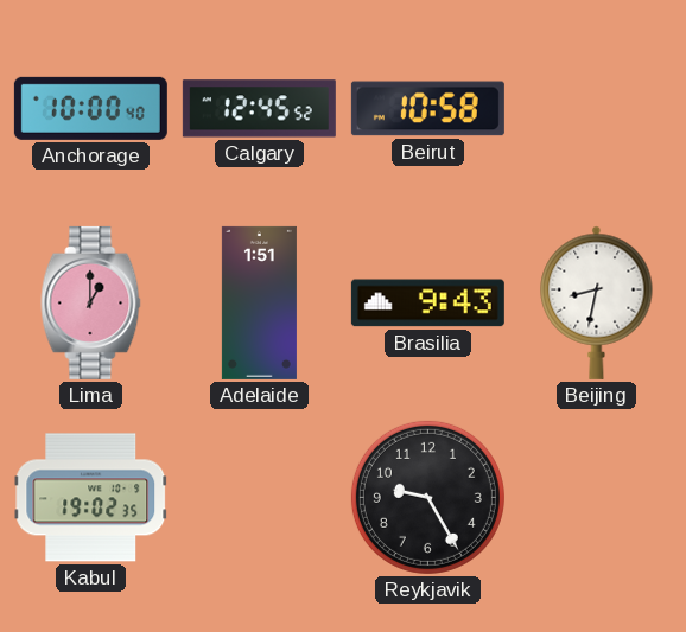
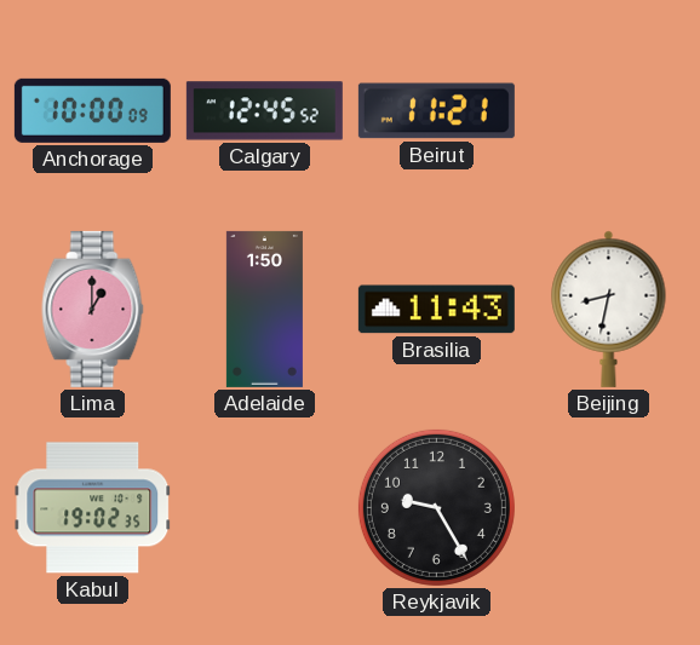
Anchorage: 10:00:40 -> 10:00:09
Beirut: 10:58 -> 11:21
Adelaide: 1:51 -> 1:50
Brasilia: 9:43 -> 11:43
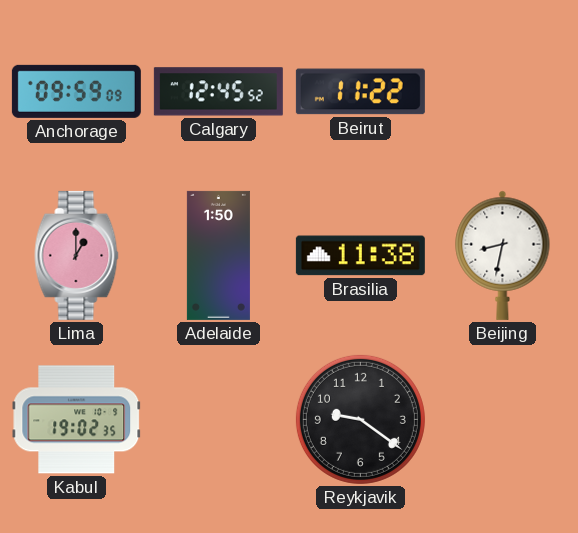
Anchorage: 10:00 -> 09:59
Beirut: 11:21 -> 11:22
Brasilia: 11:43 -> 11:38
Reykjavik: 9:25 -> 9:21
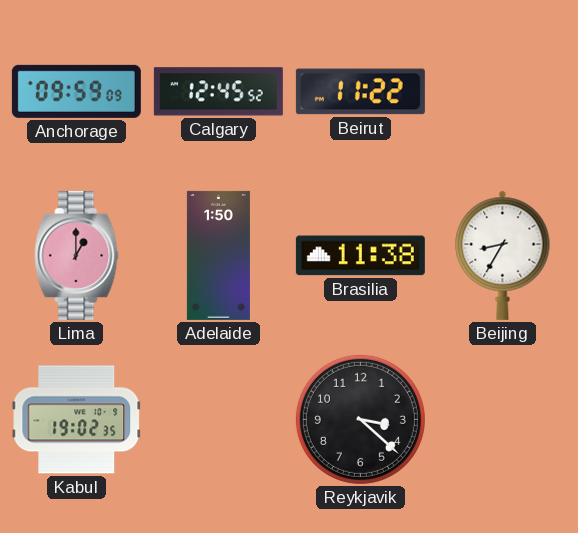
Beijing: 8:32 -> 8:35
Reykjavik: 9:21 -> 3:22
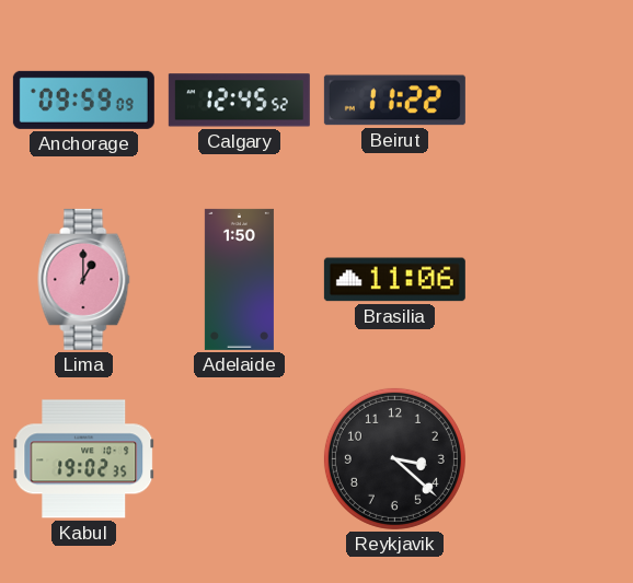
Brasilia: 11:38 -> 11:06
Beijing: 8:35 -> none
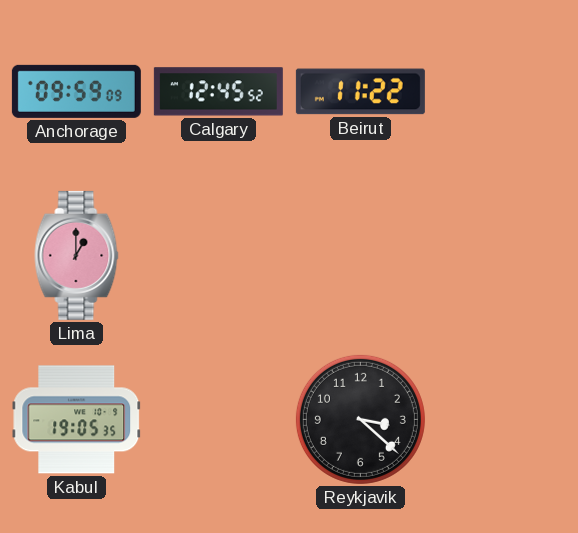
Adelaide: 1:50 -> none
Brasilia: 11:06 -> none
Kabul: 19:02 -> 19:05
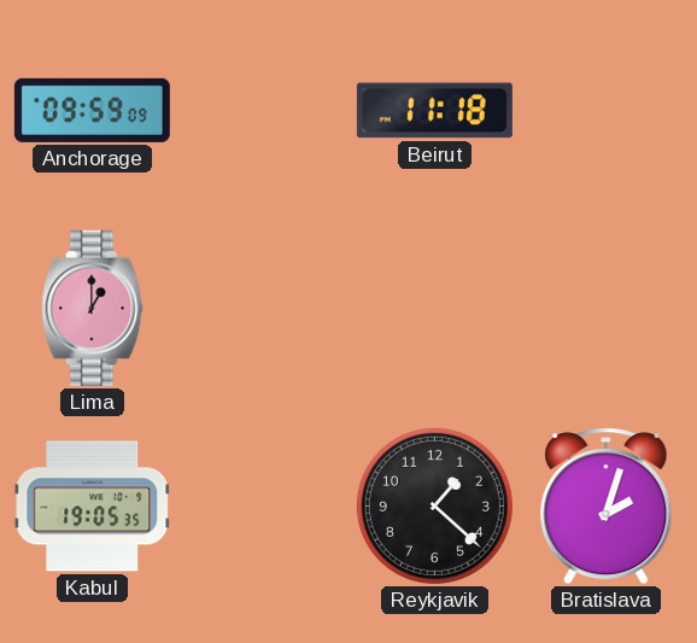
Calgary: 12:45 -> none
Beirut: 11:22 -> 11:18
Reykjavik: 3:22 -> 1:22
Bratislava: none -> 2:03
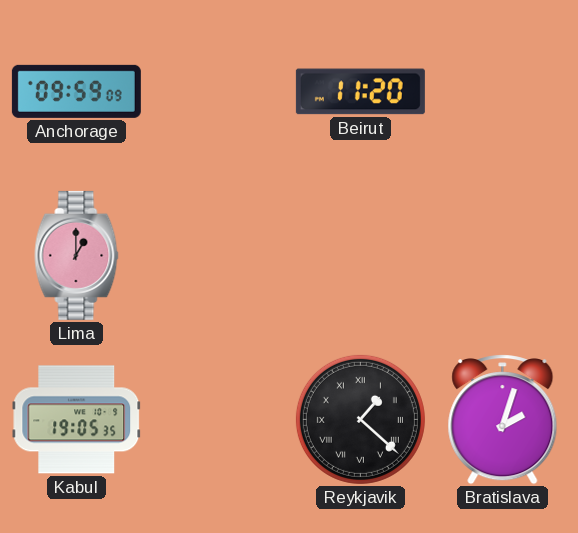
Beirut: 11:18 -> 11:20
Reykjavik numerals: Arabic -> Roman
